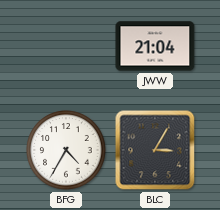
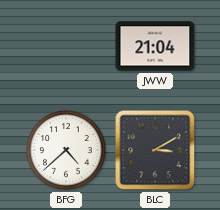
BFG: 4:35 -> 4:38
BLC: 3:05 -> 3:10
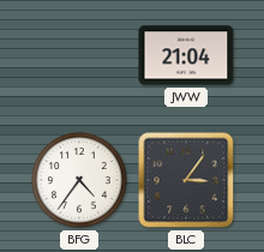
BFG: 4:38 -> 4:36
BLC: 3:10 -> 3:06
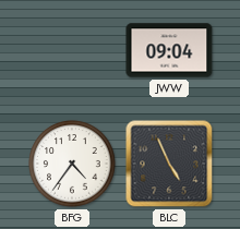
JWW: 21:04 -> 09:04
BLC: 3:06 -> 4:56
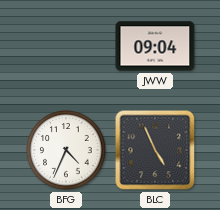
BFG: 4:36 -> 4:34
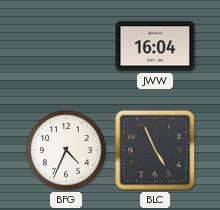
JWW: 09:04 -> 16:04
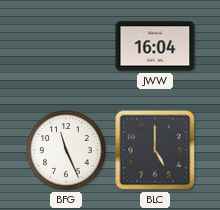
BFG: 4:34 -> 11:26
BLC: 4:56 -> 5:00
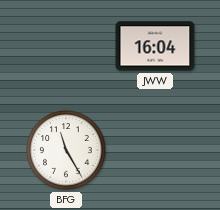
BFG: 11:26 -> 11:25
BLC: 5:00 -> none
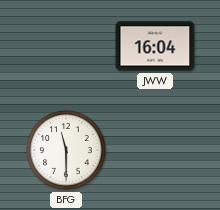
BFG: 11:25 -> 11:30
